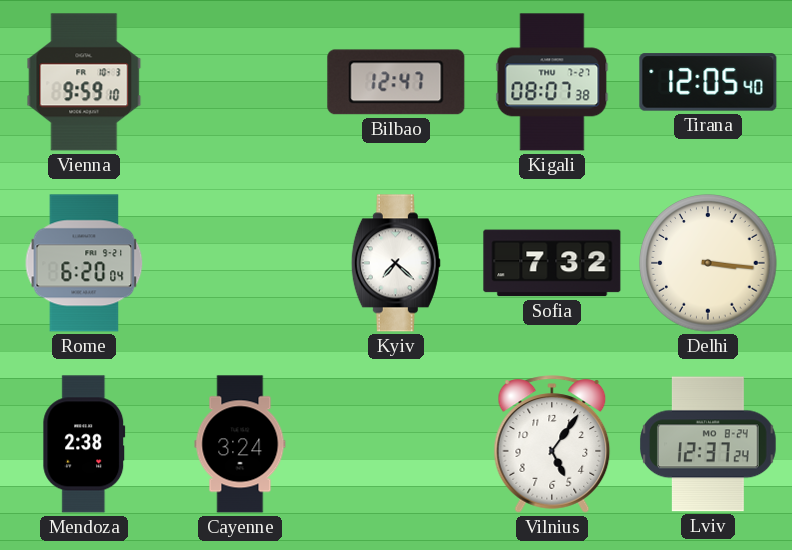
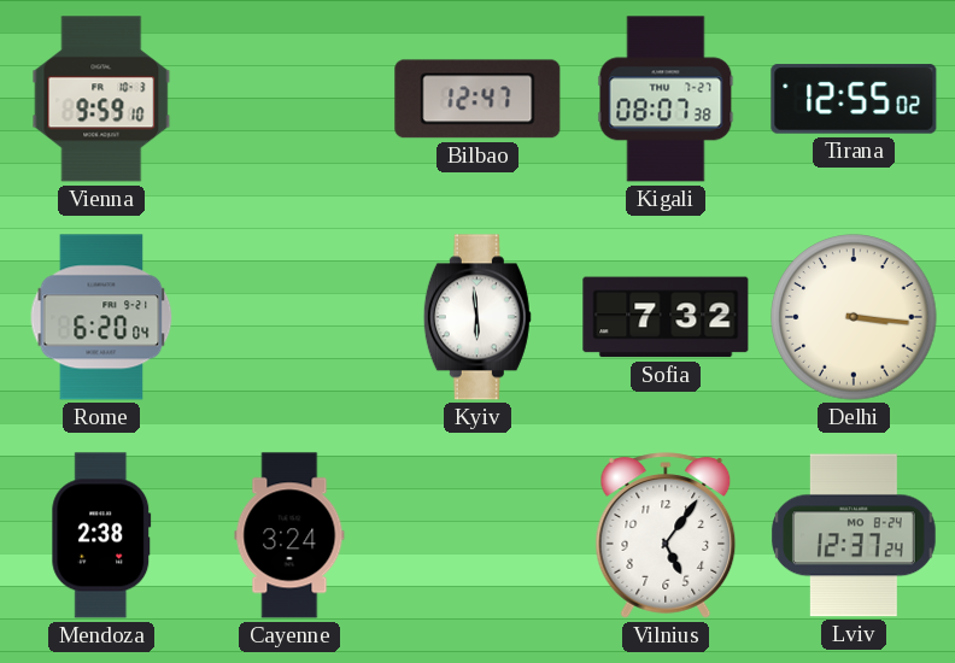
Tirana: 12:05 -> 12:55
Kyiv: 7:22 -> 5:59
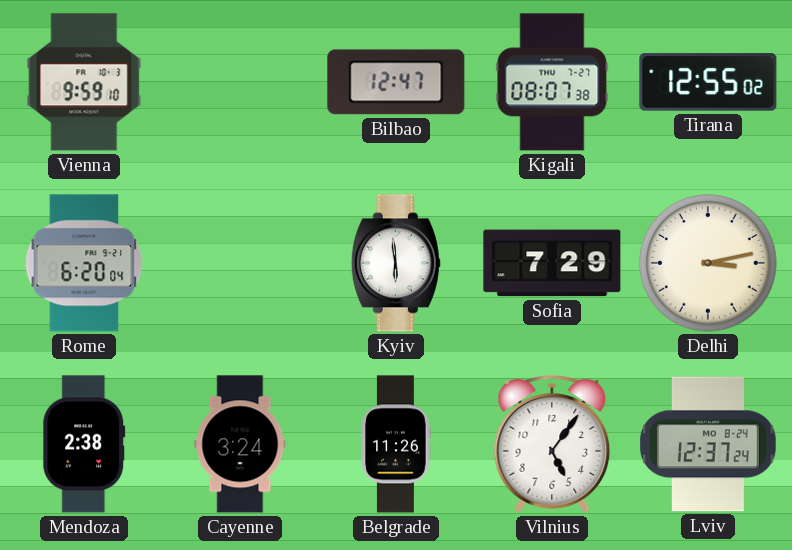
Sofia: 7:32 -> 7:29
Delhi: 3:16 -> 3:13
Belgrade: none -> 11:26
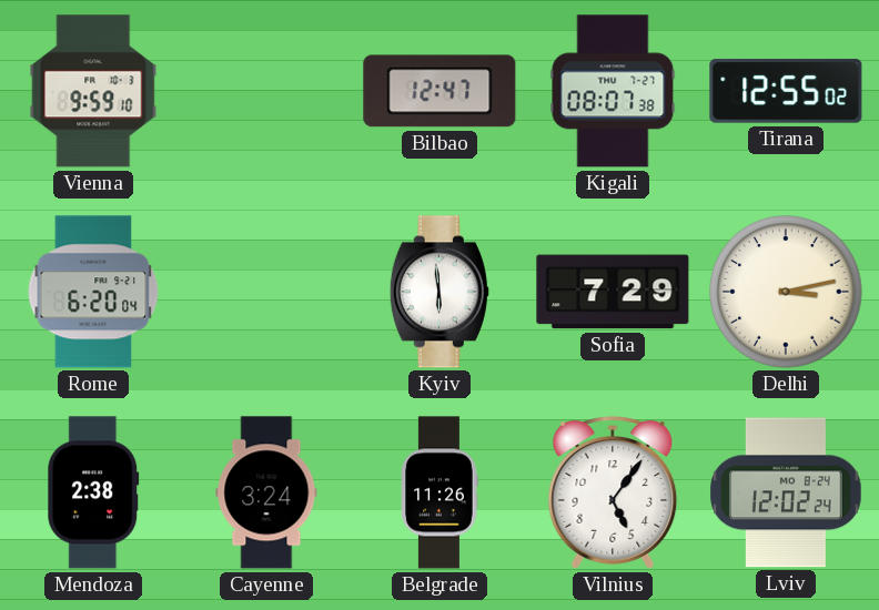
Lviv: 12:37 -> 12:02
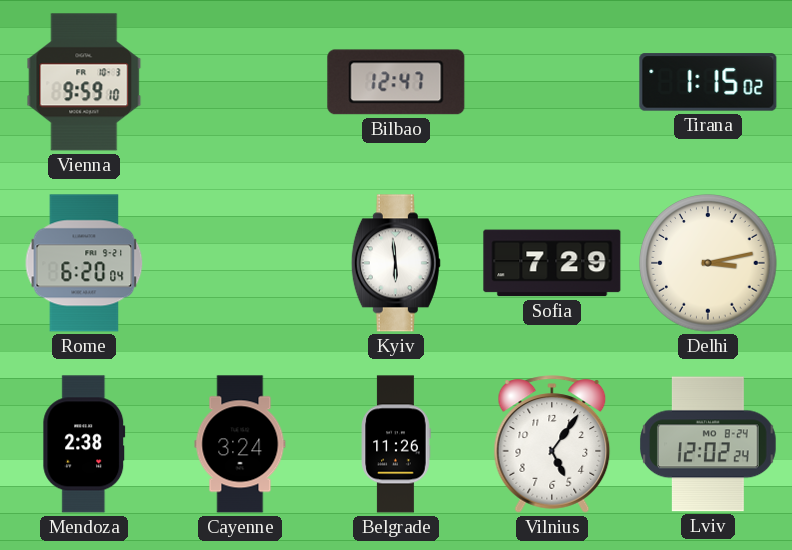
Kigali: 08:07 -> none
Tirana: 12:55 -> 1:15
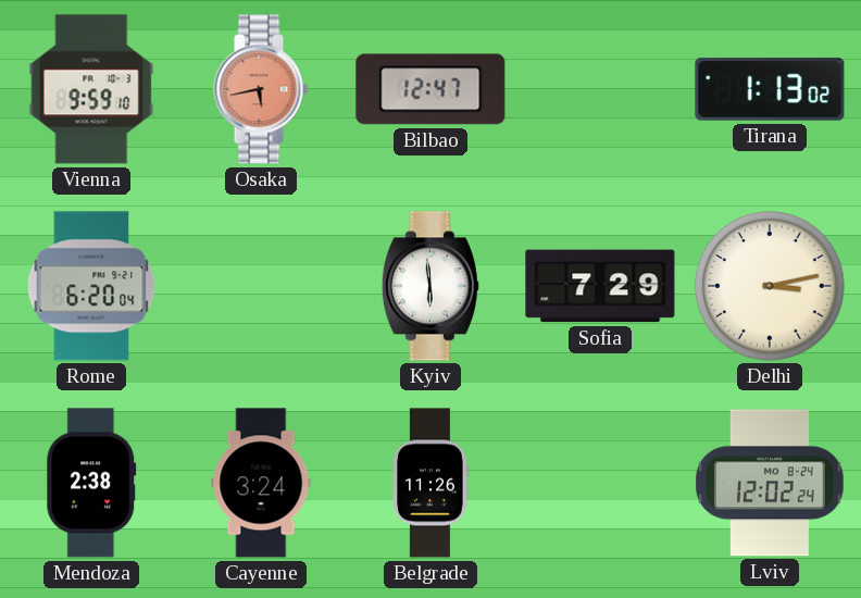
Osaka: none -> 5:43
Tirana: 1:15 -> 1:13
Vilnius: 5:06 -> none
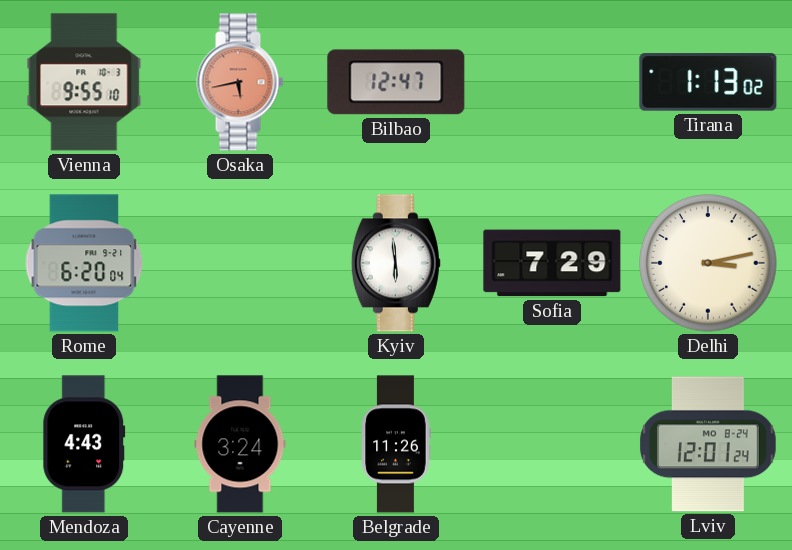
Vienna: 9:59 -> 9:55
Mendoza: 2:38 -> 4:43
Lviv: 12:02 -> 12:01
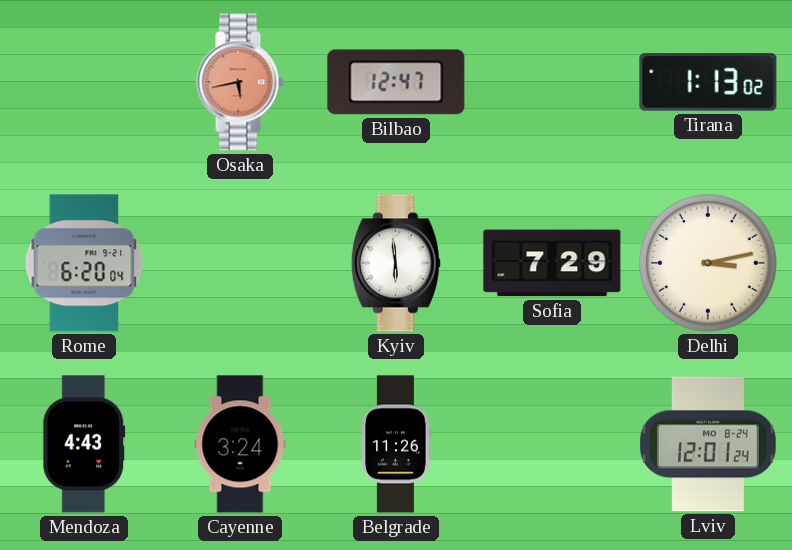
Vienna: 9:55 -> none
